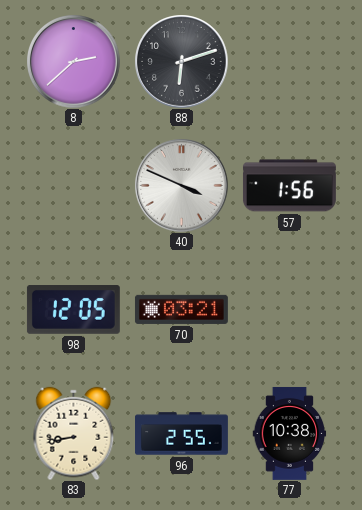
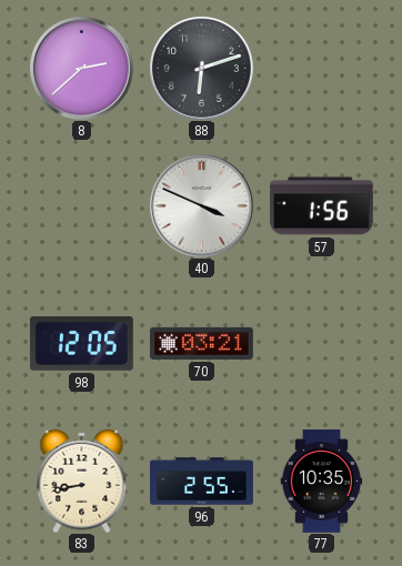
77: 10:38 -> 10:35
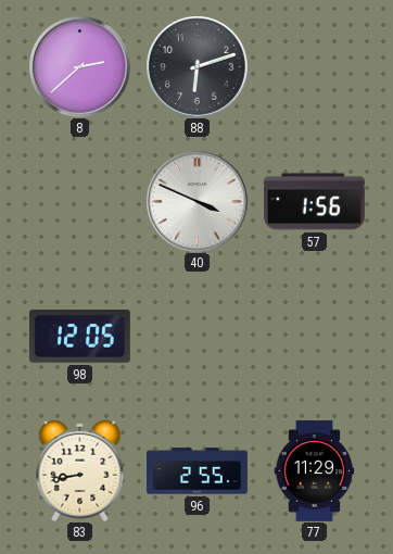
70: 03:21 -> none
77: 10:35 -> 11:29
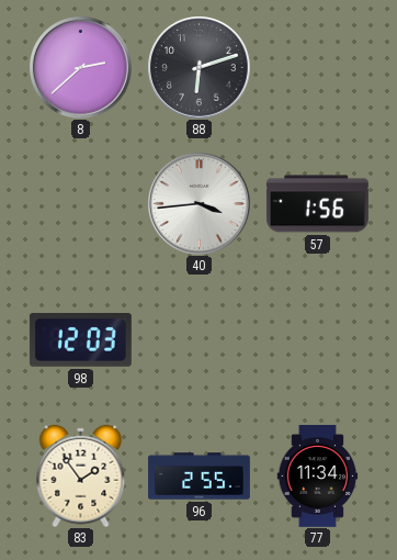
40: 3:49 -> 3:44
98: 12:05 -> 12:03
83: 8:43 -> 1:54
77: 11:29 -> 11:34
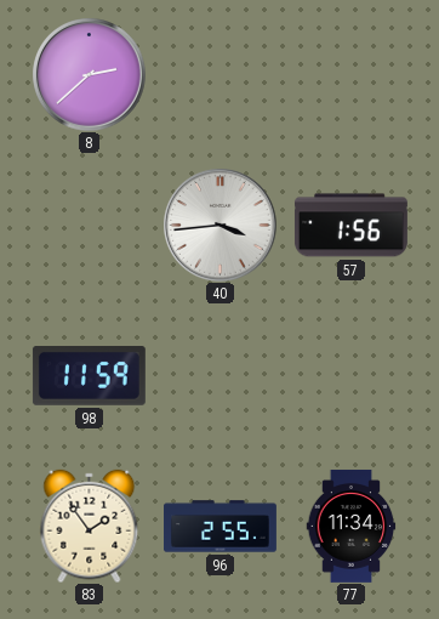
88: 6:12 -> none
98: 12:03 -> 11:59
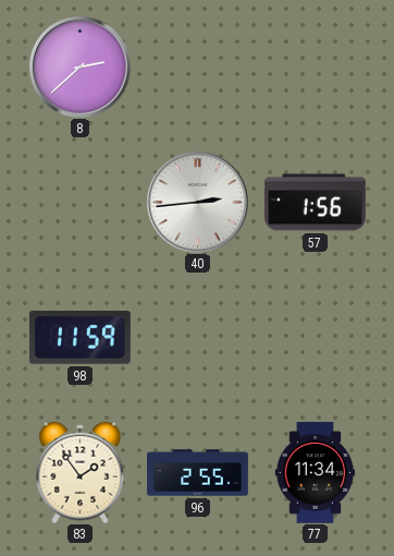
40: 3:44 -> 2:44
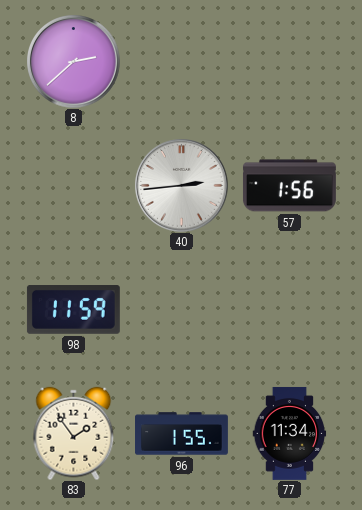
96: 2:55 -> 1:55
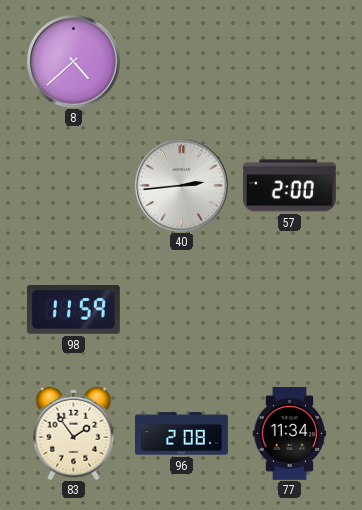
8: 2:38 -> 4:38
57: 1:56 -> 2:00
96: 1:55 -> 2:08
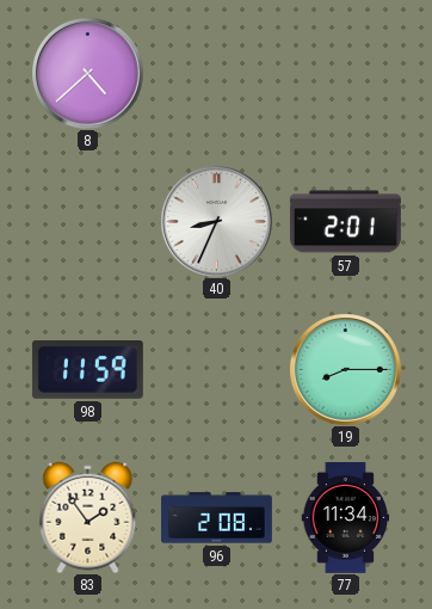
40: 2:44 -> 8:34
57: 2:00 -> 2:01
19: none -> 8:15
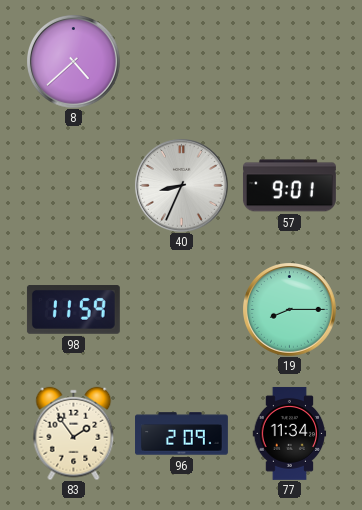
57: 2:01 -> 9:01
96: 2:08 -> 2:09
